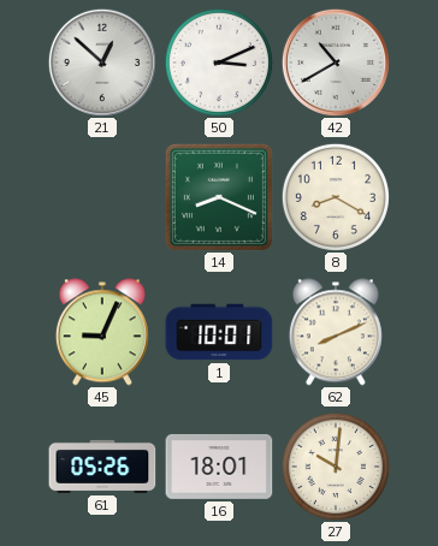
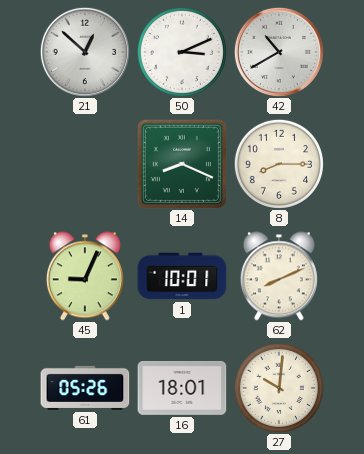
8: 8:20 -> 8:15
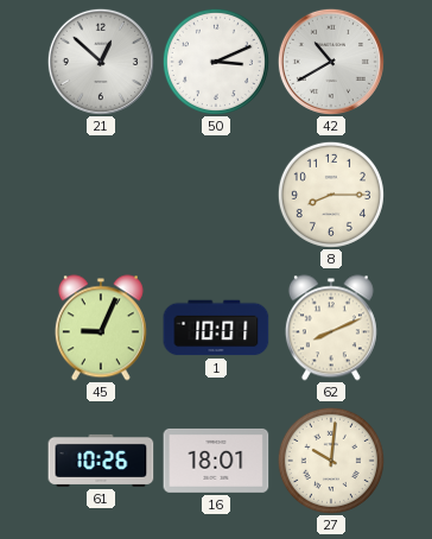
14: 8:19 -> none
61: 05:26 -> 10:26
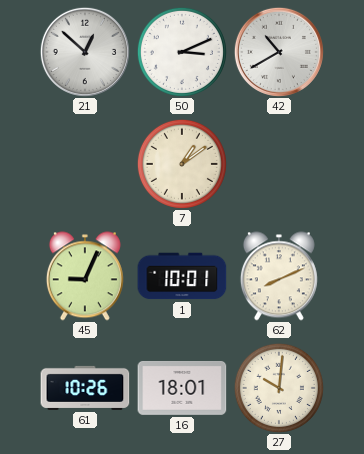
7: none -> 1:09
8: 8:15 -> none
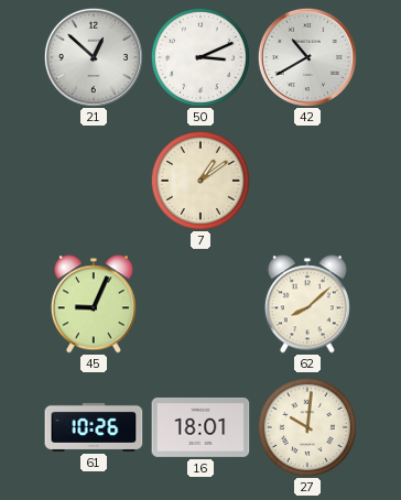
1: 10:01 -> none
62: 8:11 -> 8:08
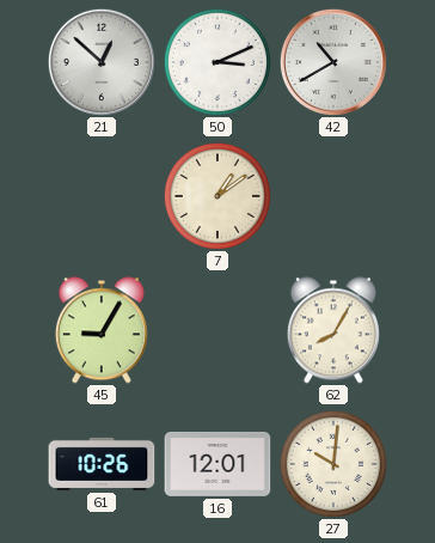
45: 9:04 -> 9:05
62: 8:08 -> 8:05
16: 18:01 -> 12:01
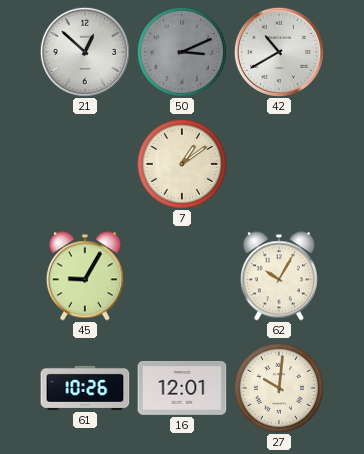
50 dial: white -> grey
62: 8:05 -> 10:05
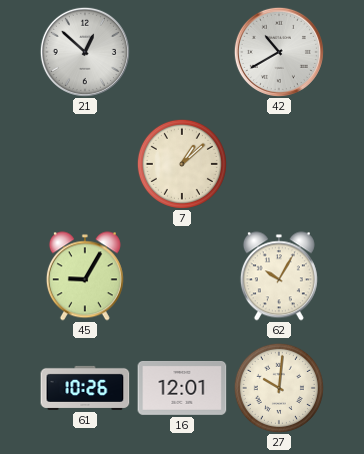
50: 3:11 -> none
7: 1:09 -> 1:08
